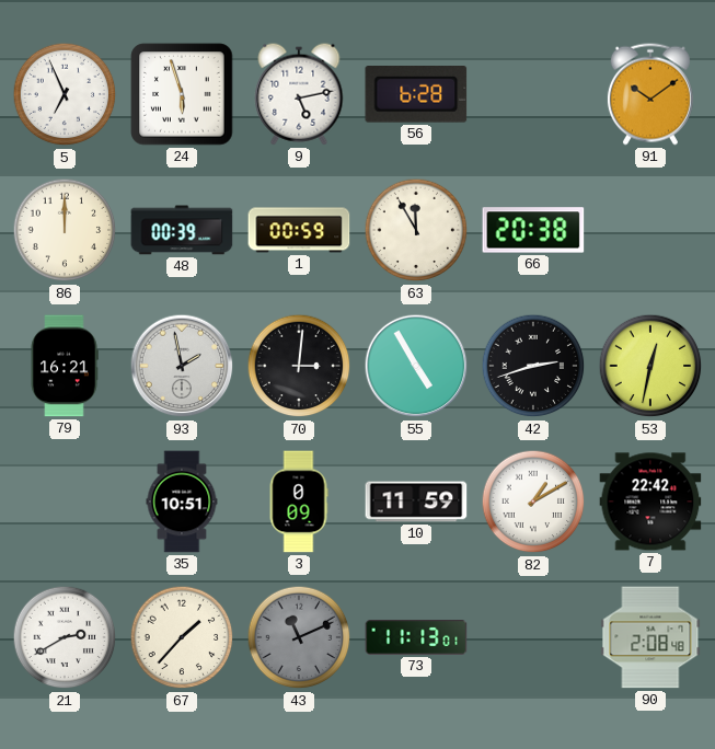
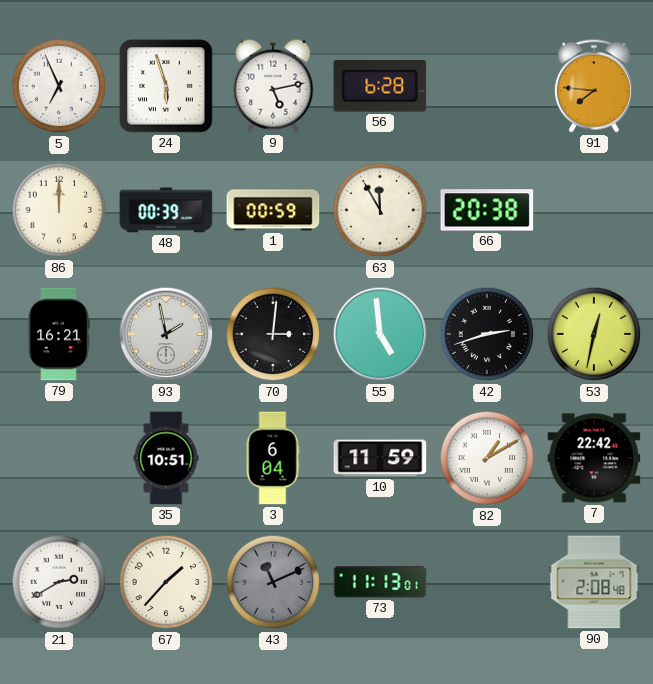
91: 10:09 -> 7:46
55: 4:55 -> 4:59
3: 0:09 -> 6:04
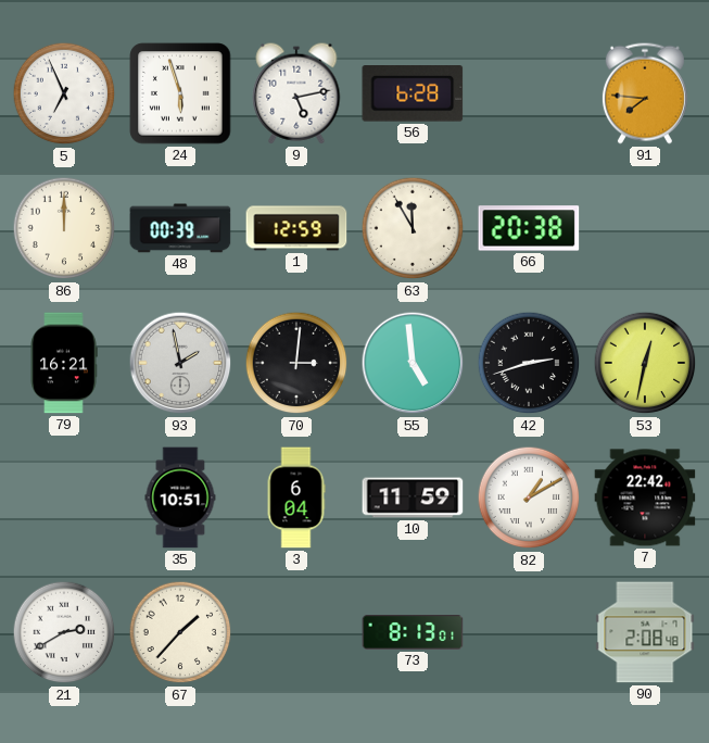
1: 00:59 -> 12:59
43: 11:11 -> none
73: 11:13 -> 8:13
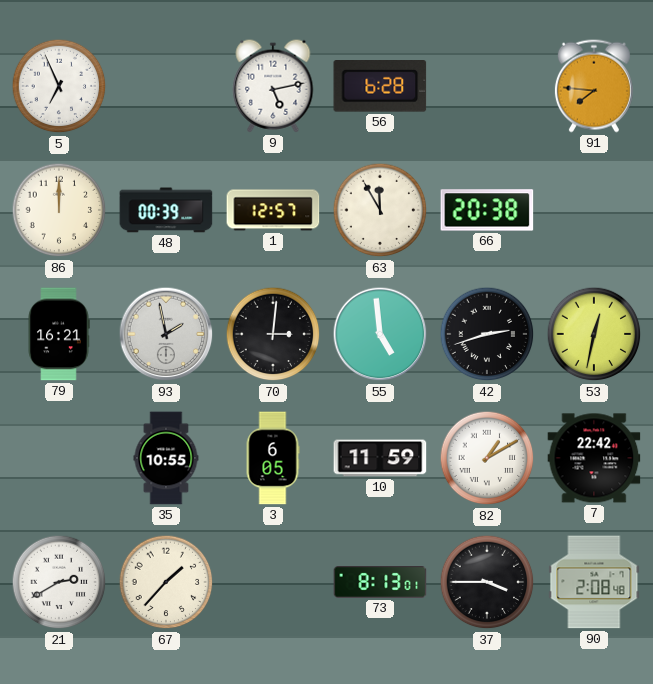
24: 5:57 -> none
1: 12:59 -> 12:57
35: 10:51 -> 10:55
3: 6:04 -> 6:05
37: none -> 3:45
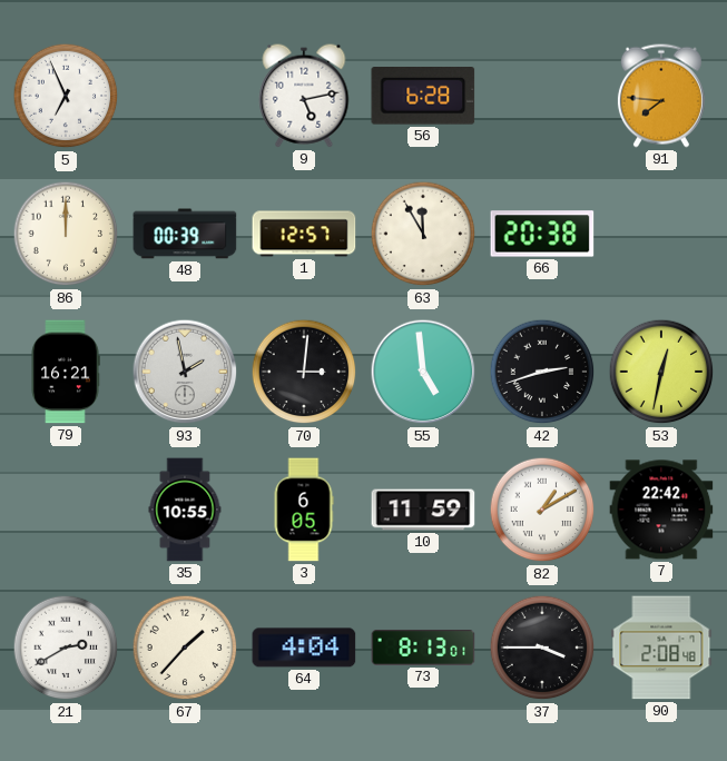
64: none -> 4:04
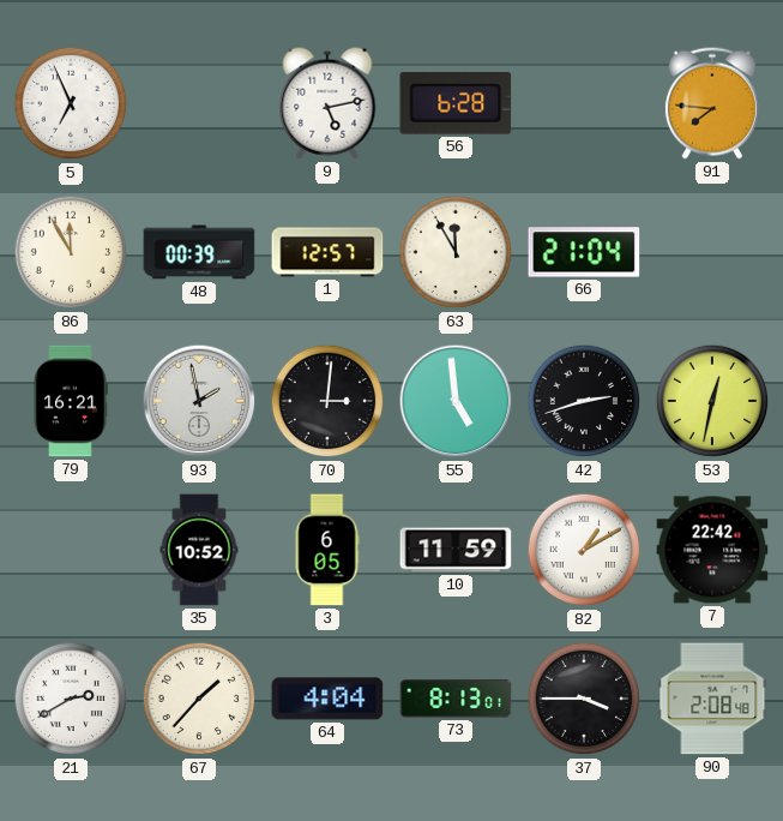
86: 12:00 -> 11:55
66: 20:38 -> 21:04
35: 10:55 -> 10:52
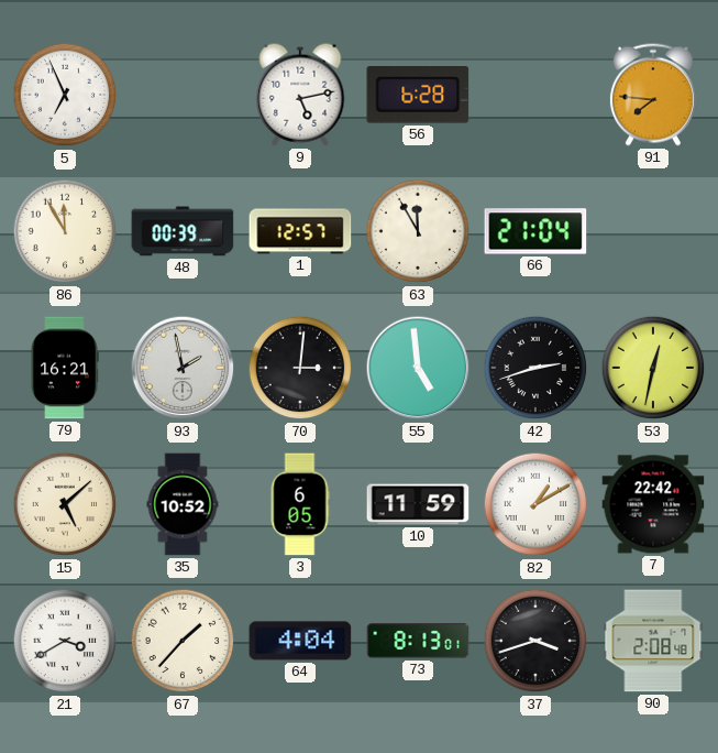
15: none -> 5:08
21: 2:40 -> 3:40
37: 3:45 -> 3:42
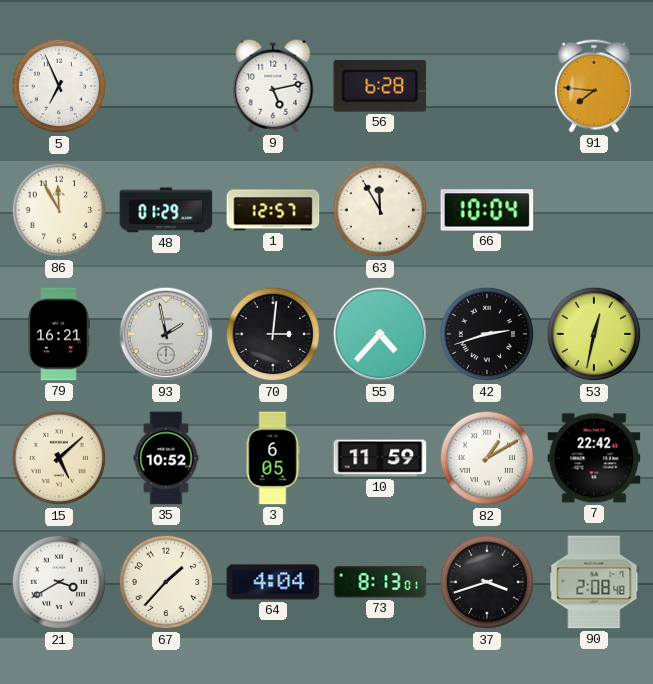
48: 00:39 -> 01:29
66: 21:04 -> 10:04
55: 4:59 -> 4:37
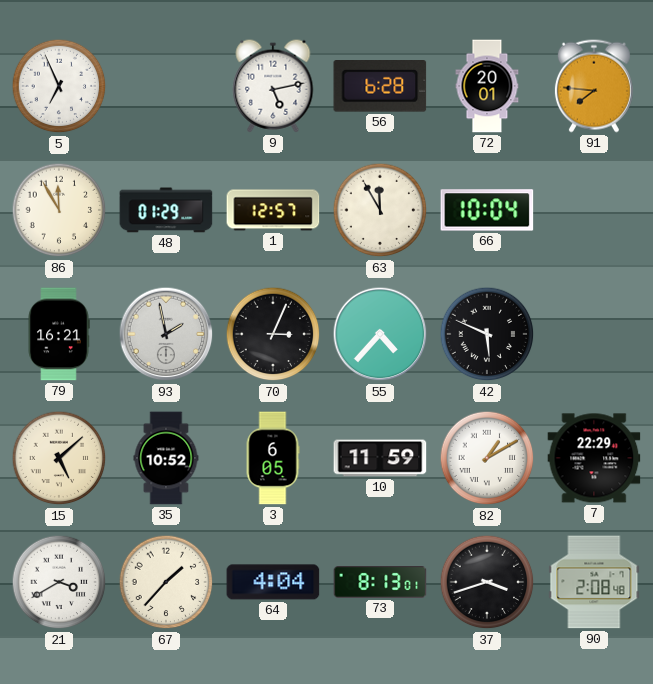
72: none -> 20:01
70: 3:01 -> 3:04
42: 2:42 -> 5:49
53: 12:32 -> none
7: 22:42 -> 22:29
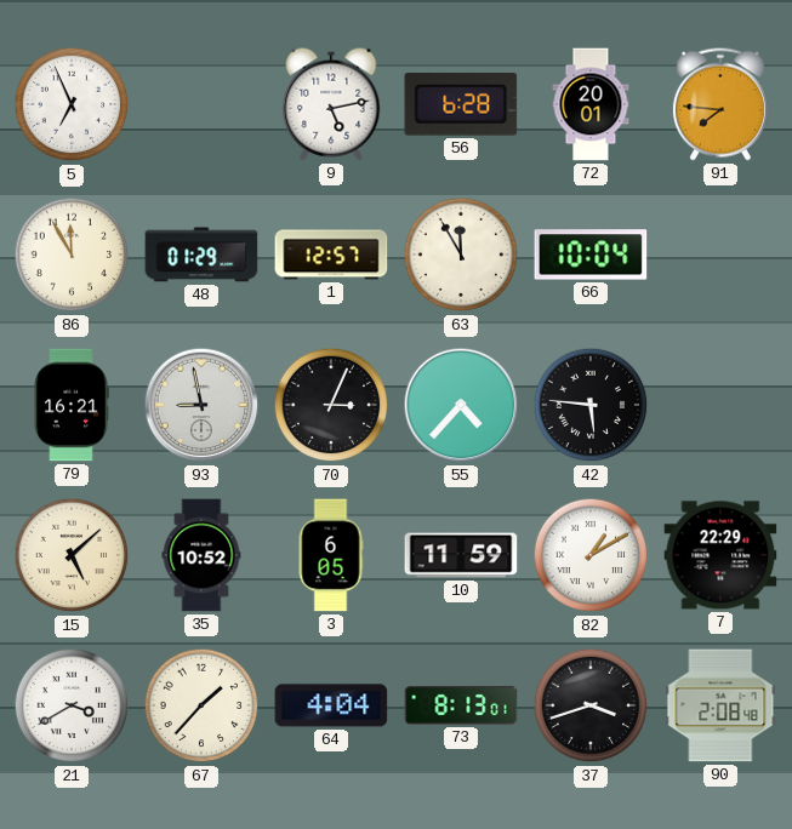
93: 1:58 -> 8:58
42: 5:49 -> 5:46
